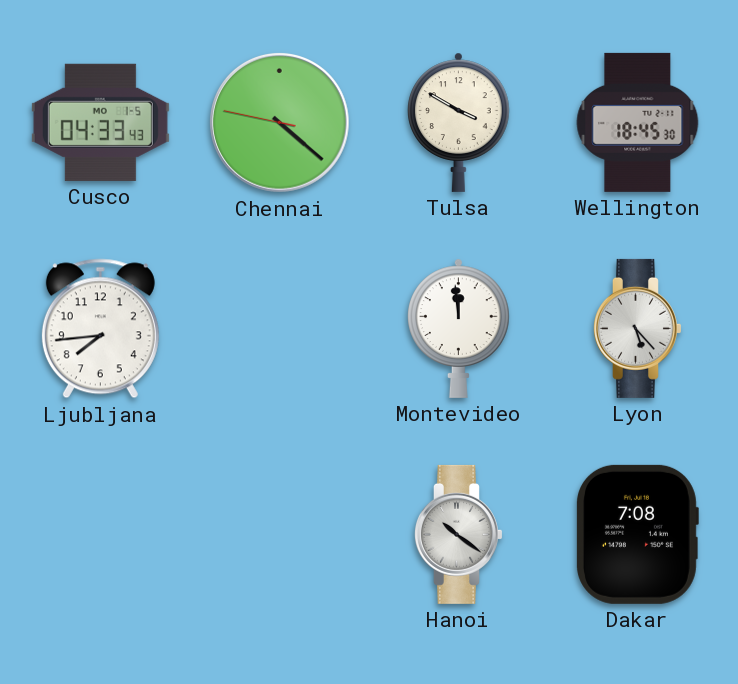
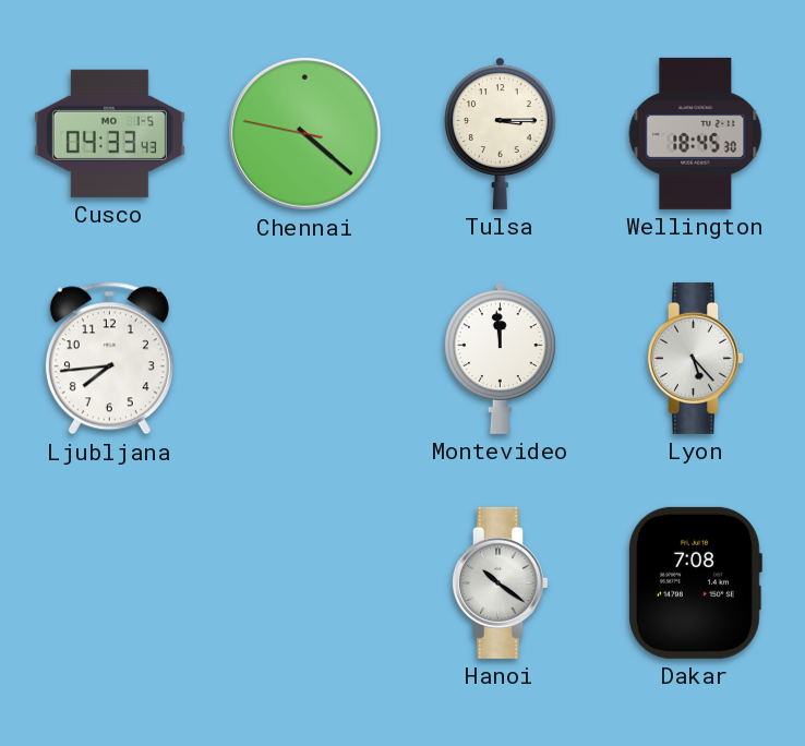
Tulsa: 3:50 -> 3:15
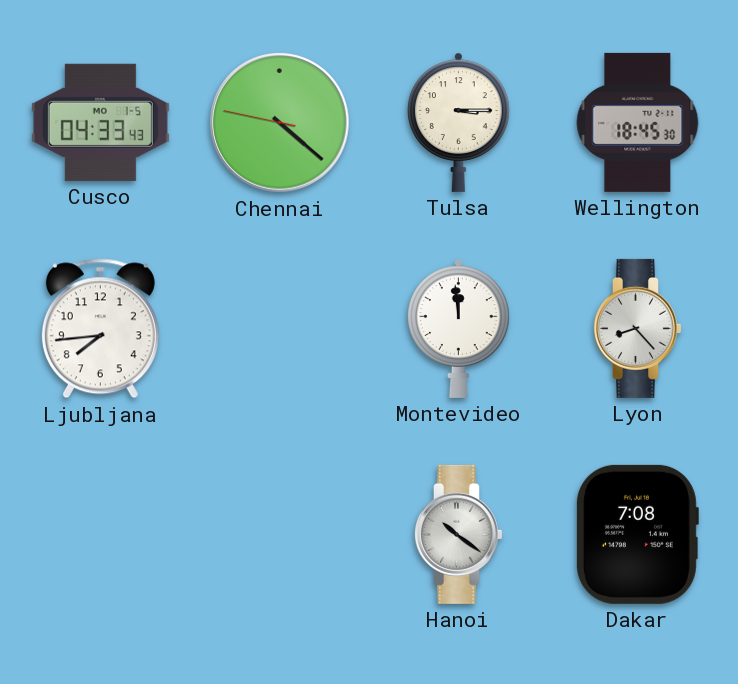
Lyon: 5:23 -> 8:23
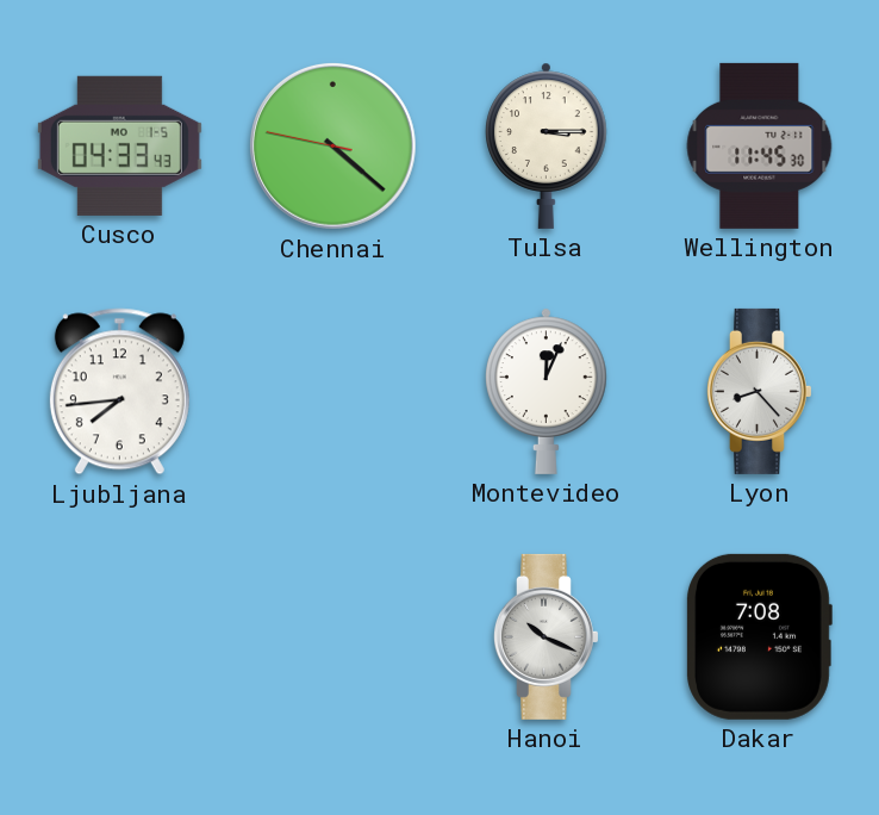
Wellington: 18:45 -> 11:45
Montevideo: 11:59 -> 12:04
Hanoi: 10:21 -> 10:19
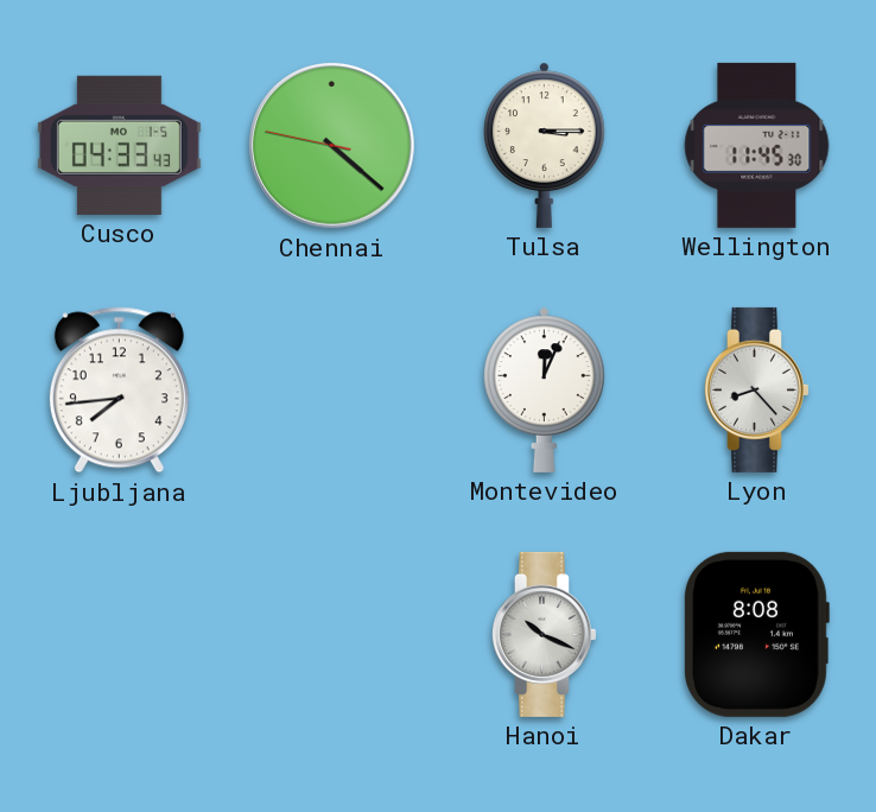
Dakar: 7:08 -> 8:08
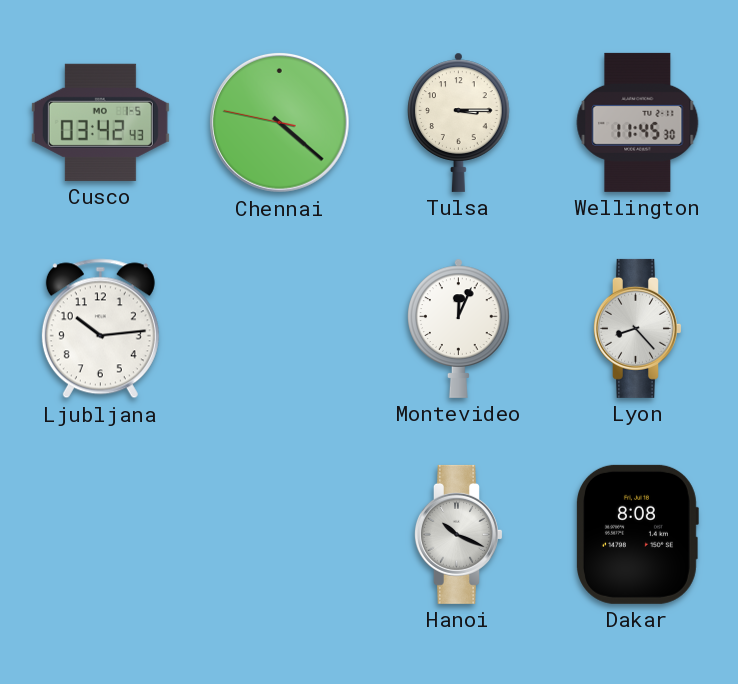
Cusco: 04:33 -> 03:42
Ljubljana: 7:44 -> 10:14
